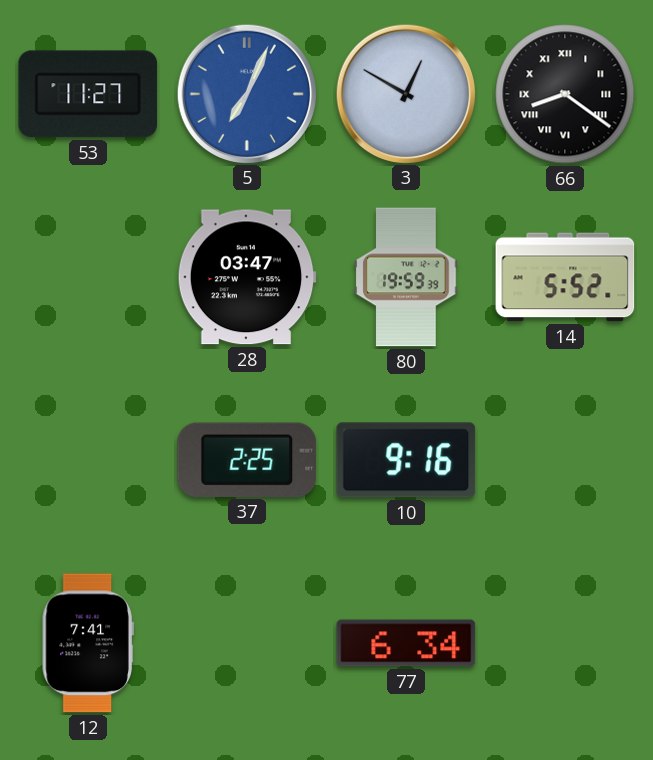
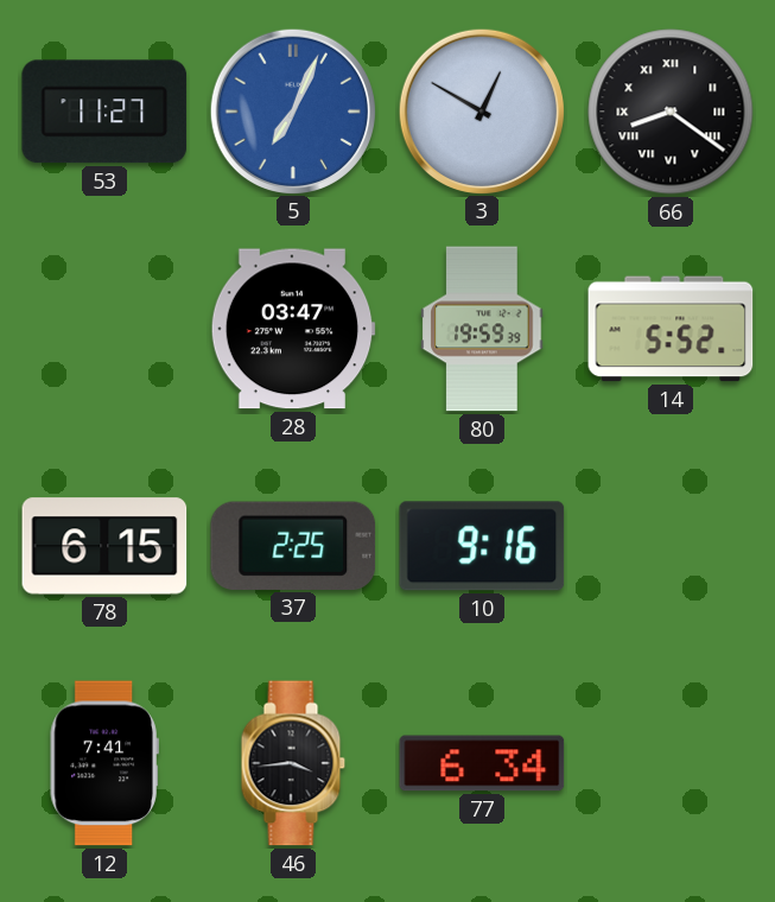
78: none -> 6:15
46: none -> 3:44
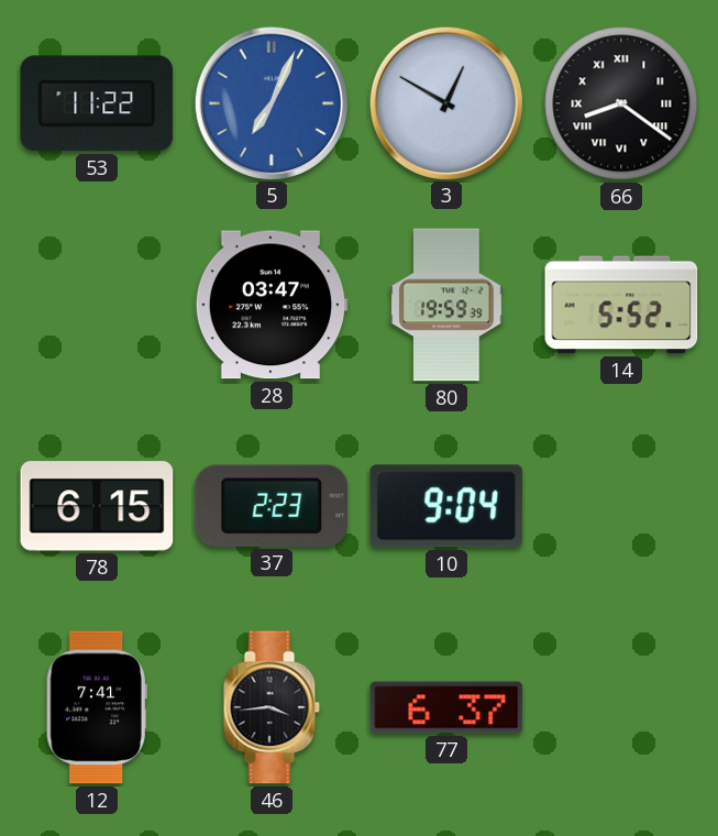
53: 11:27 -> 11:22
37: 2:25 -> 2:23
10: 9:16 -> 9:04
77: 6:34 -> 6:37
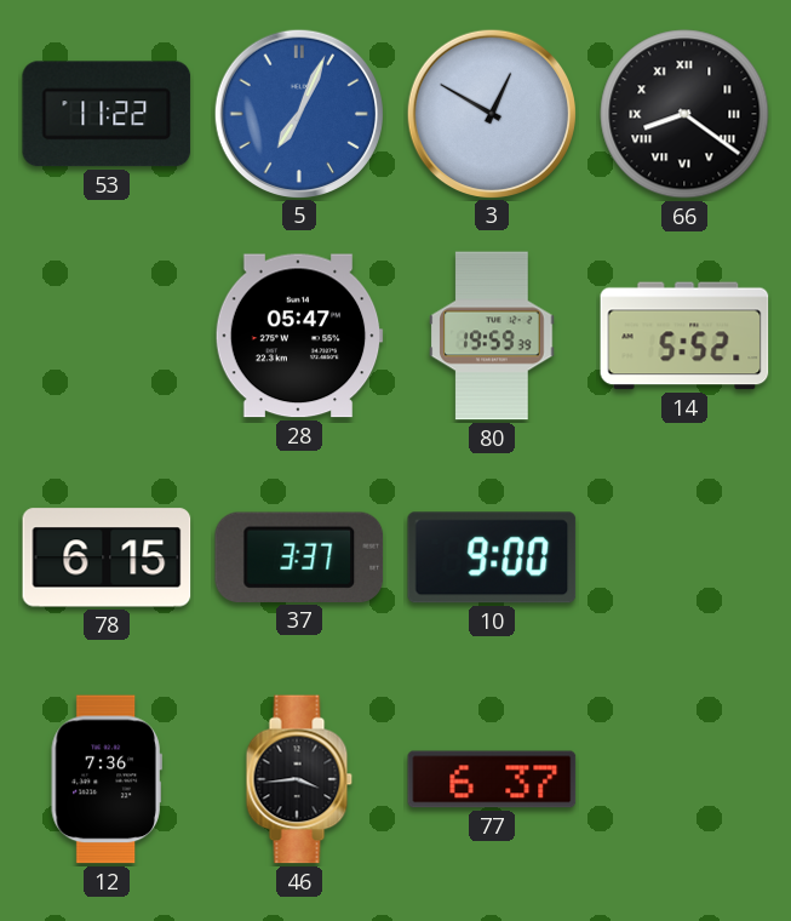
28: 03:47 -> 05:47
37: 2:23 -> 3:37
10: 9:04 -> 9:00
12: 7:41 -> 7:36
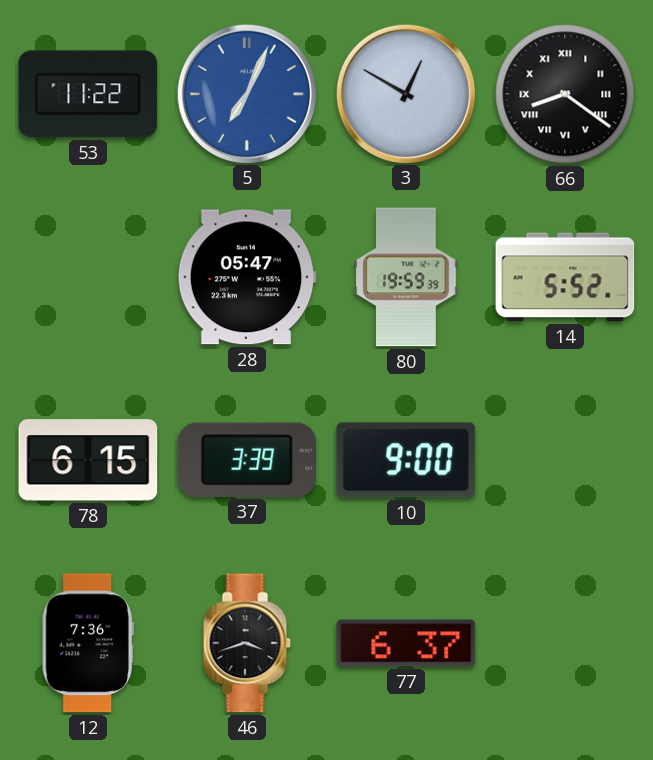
37: 3:37 -> 3:39
46: 3:44 -> 3:42
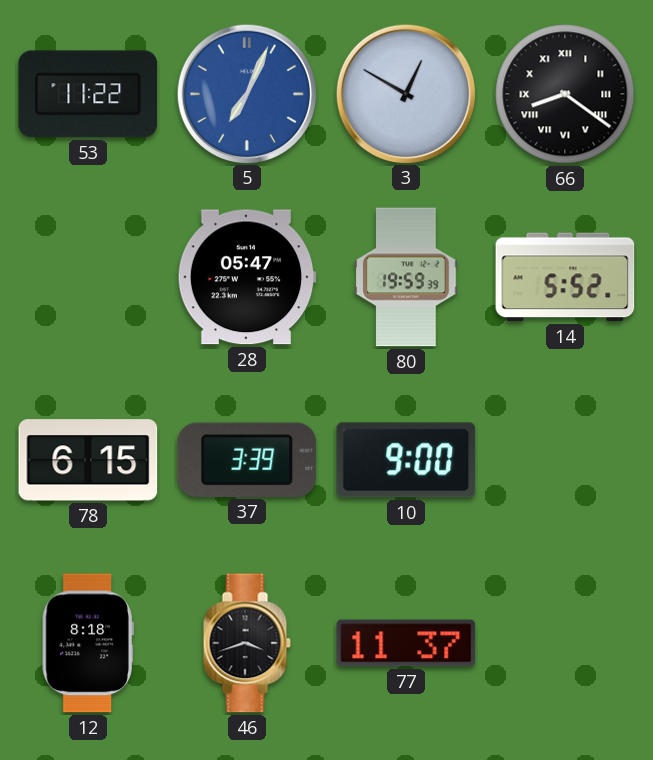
12: 7:36 -> 8:18
77: 6:37 -> 11:37
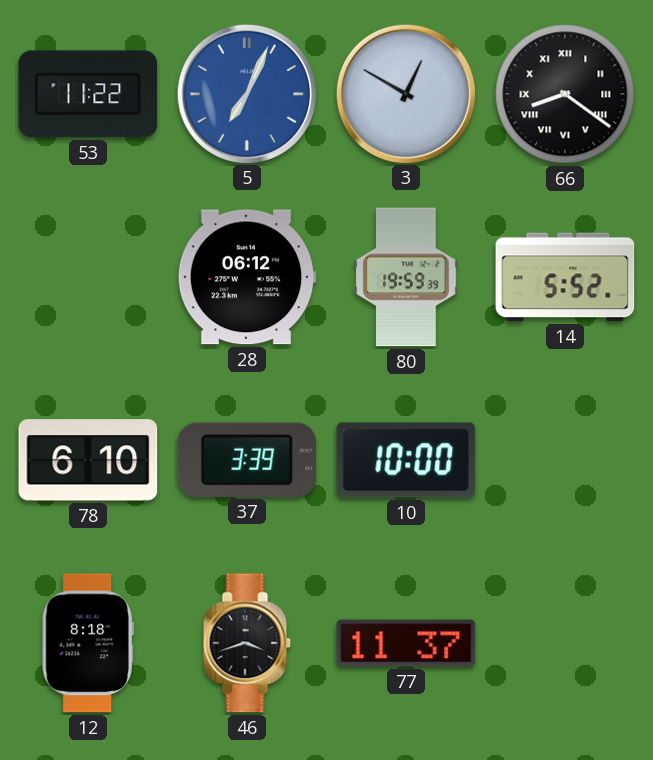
28: 05:47 -> 06:12
78: 6:15 -> 6:10
10: 9:00 -> 10:00
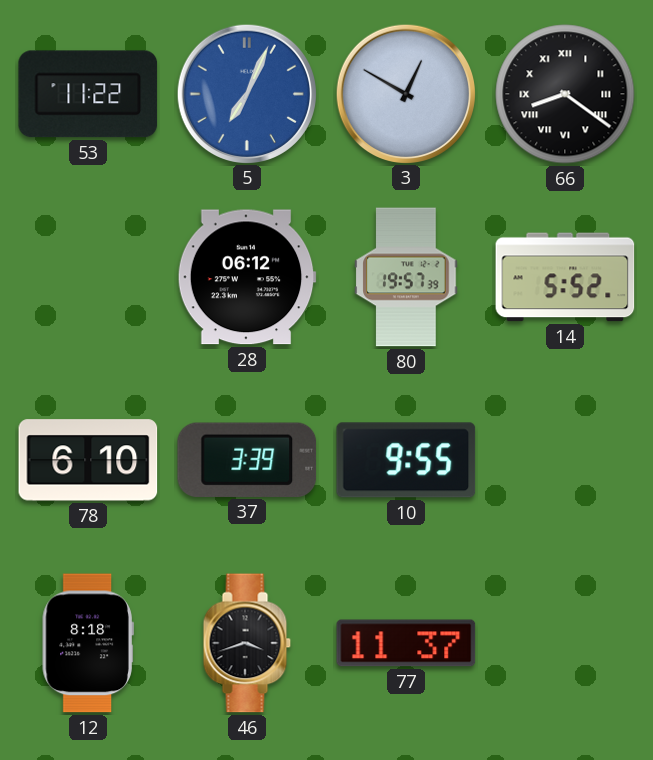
80: 19:59 -> 19:57
10: 10:00 -> 9:55
